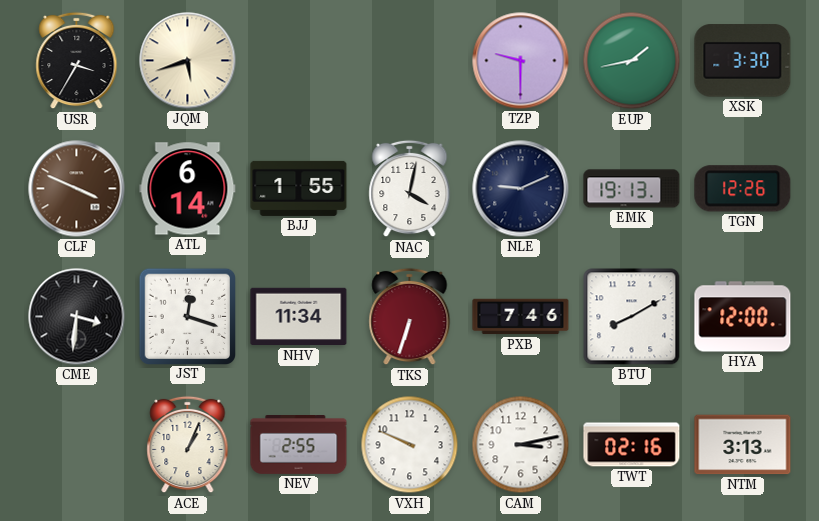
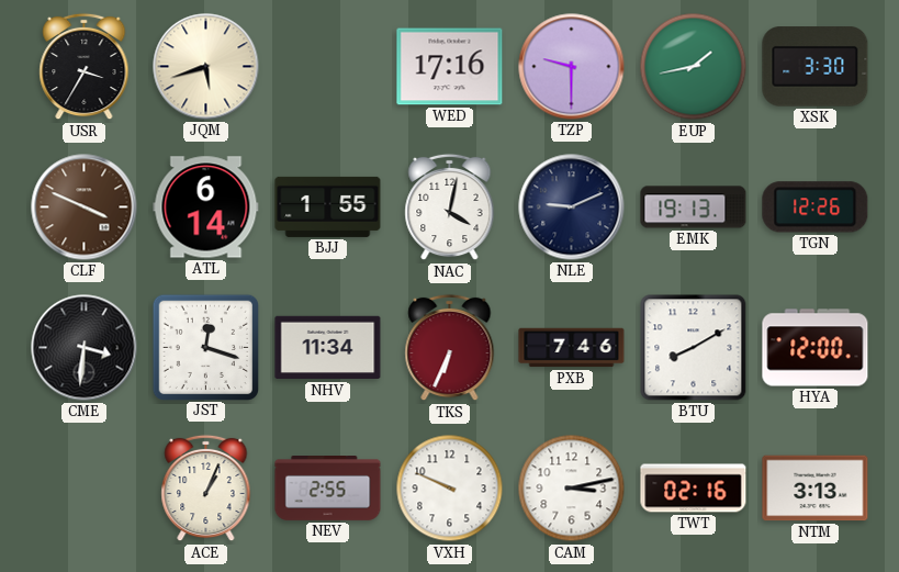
WED: none -> 17:16
TKS: 6:33 -> 6:34
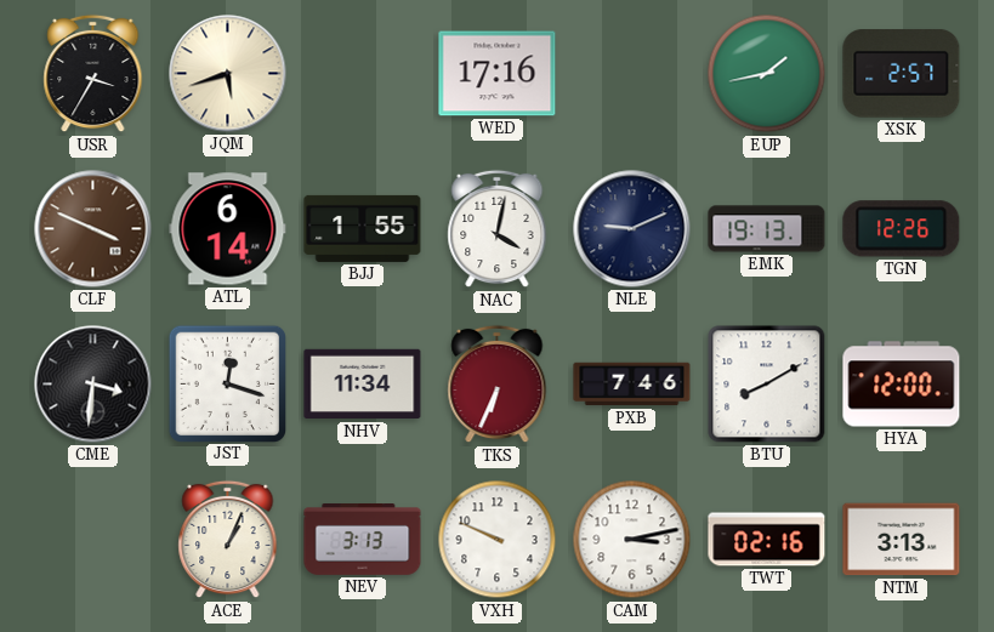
TZP: 9:30 -> none
XSK: 3:30 -> 2:57
NEV: 2:55 -> 3:13
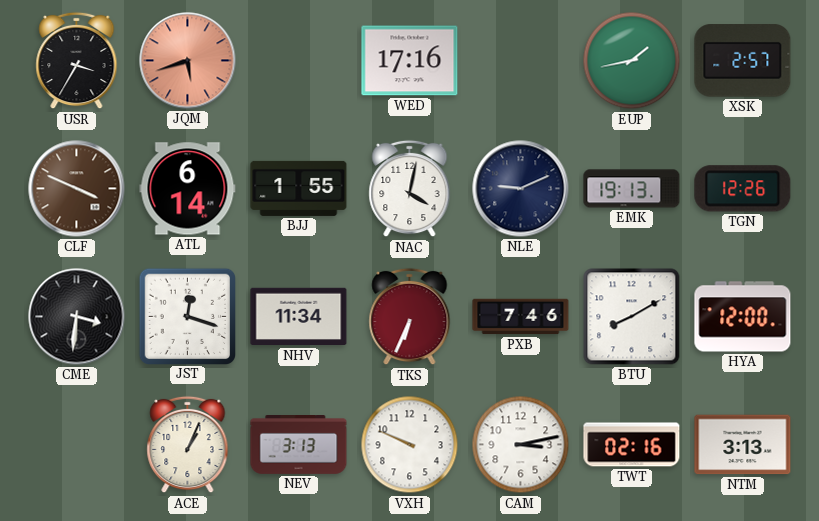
JQM dial: cream -> salmon
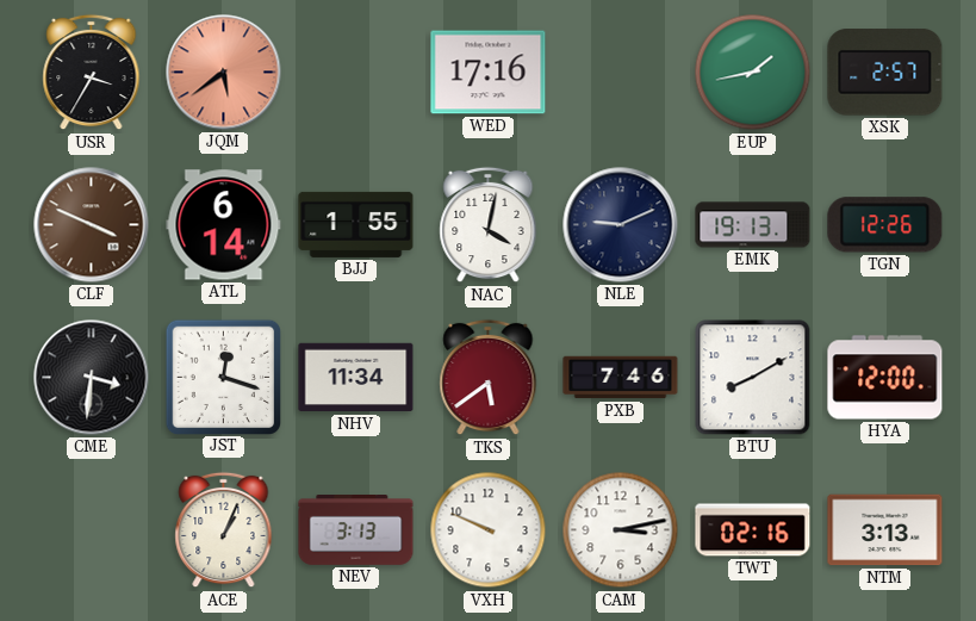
JQM: 5:42 -> 5:39
TKS: 6:34 -> 5:39
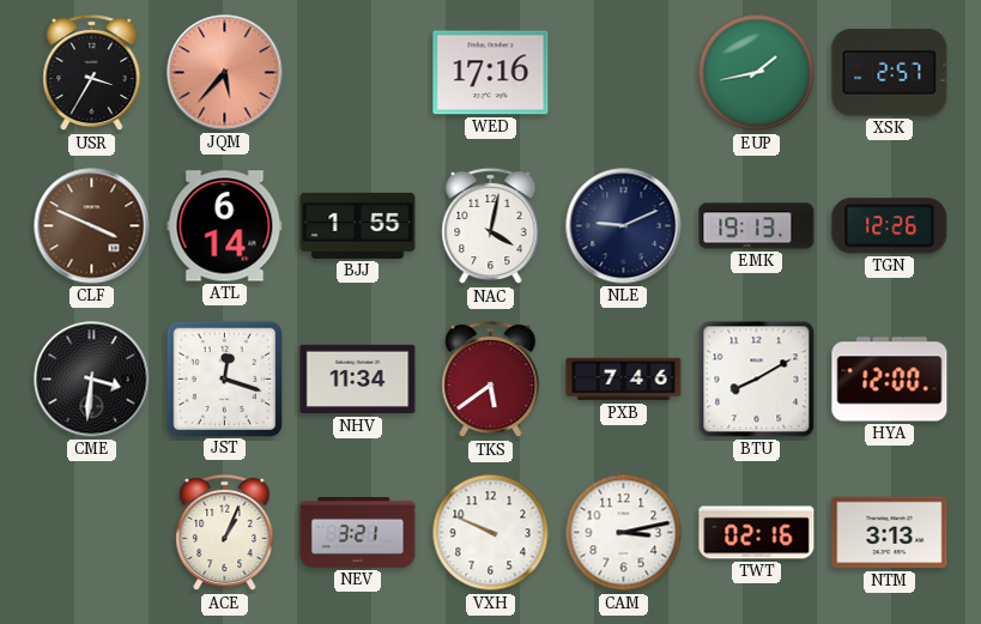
JQM: 5:39 -> 5:37
NEV: 3:13 -> 3:21
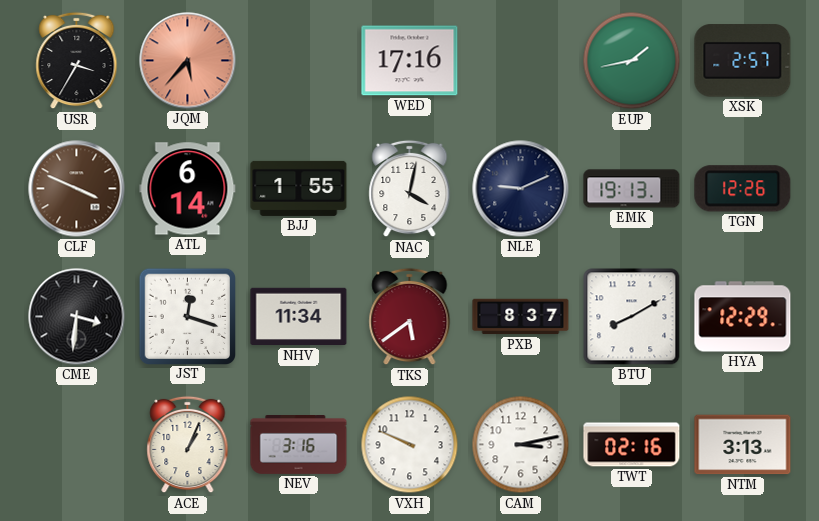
PXB: 7:46 -> 8:37
HYA: 12:00 -> 12:29
NEV: 3:21 -> 3:16
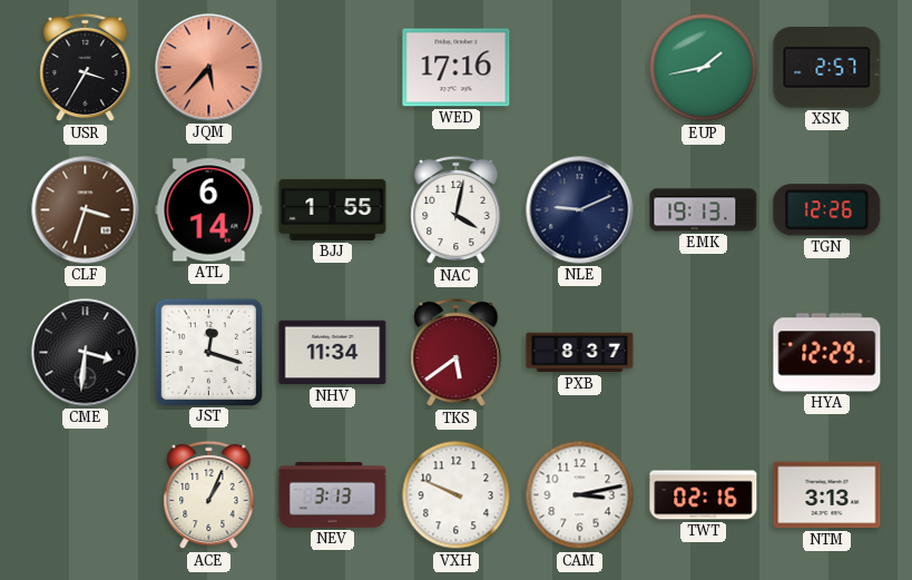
CLF: 3:49 -> 3:33
BTU: 8:10 -> none
NEV: 3:16 -> 3:13
